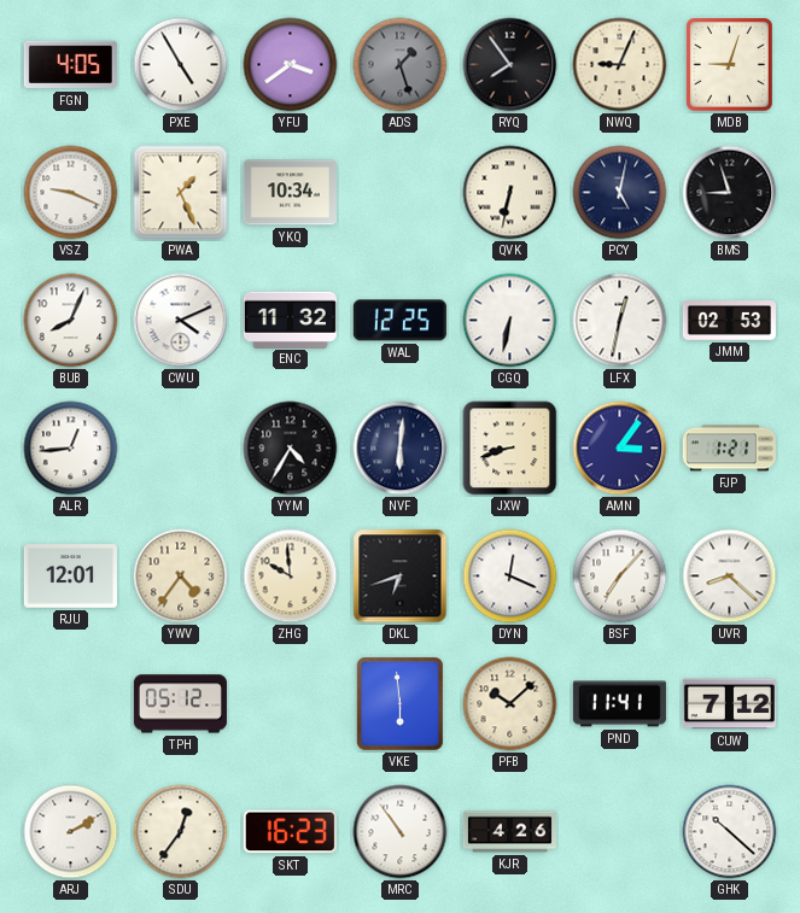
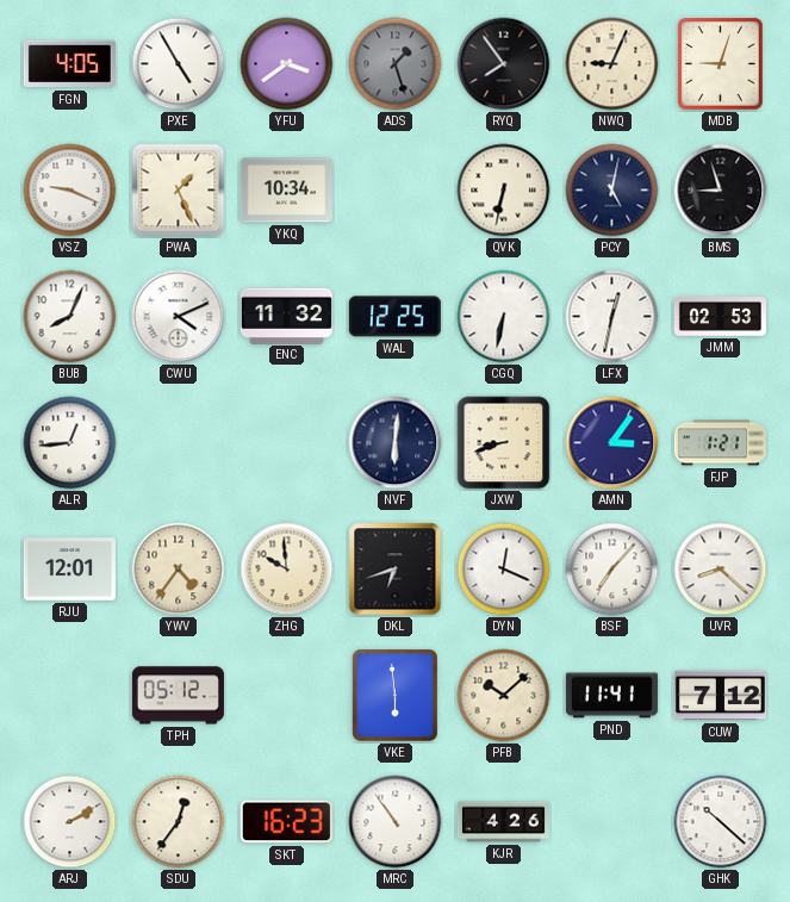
YYM: 4:35 -> none
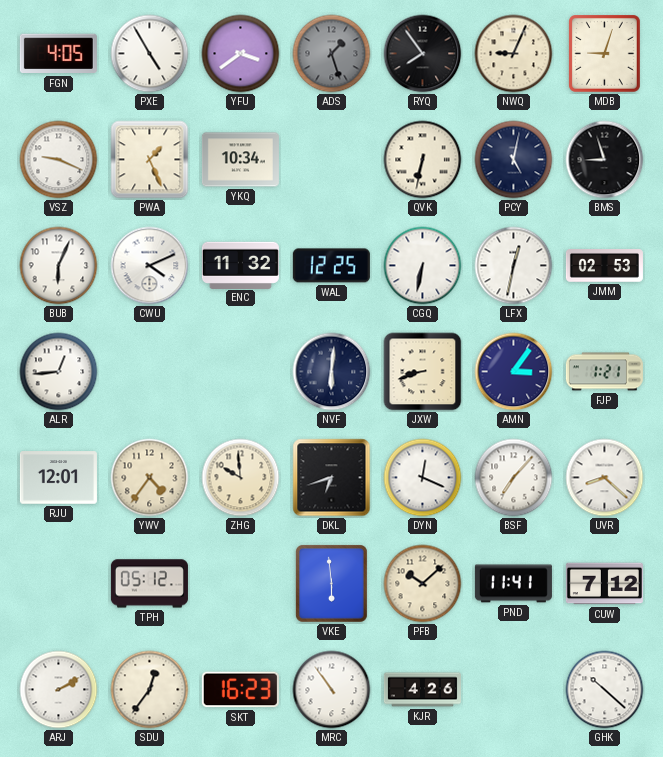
BUB: 8:04 -> 6:04
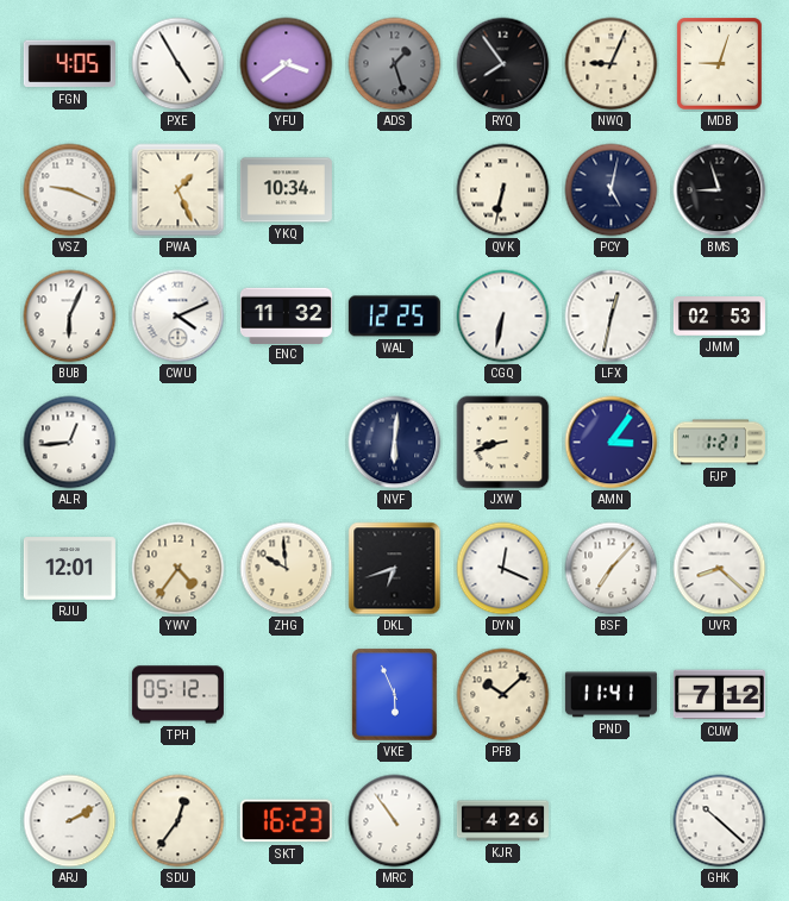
VKE: 5:59 -> 5:56
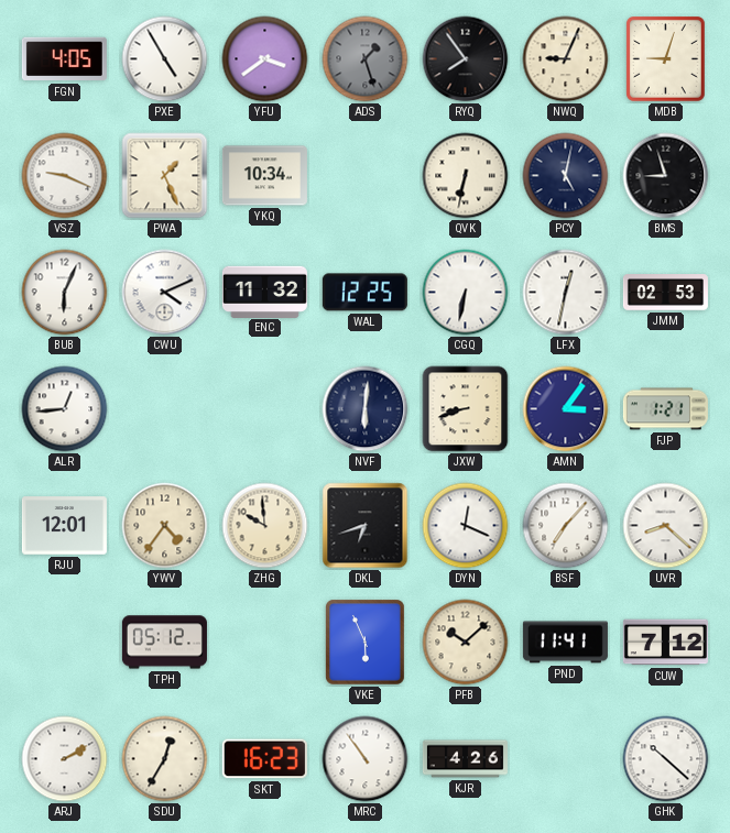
SDU: 12:36 -> 12:35
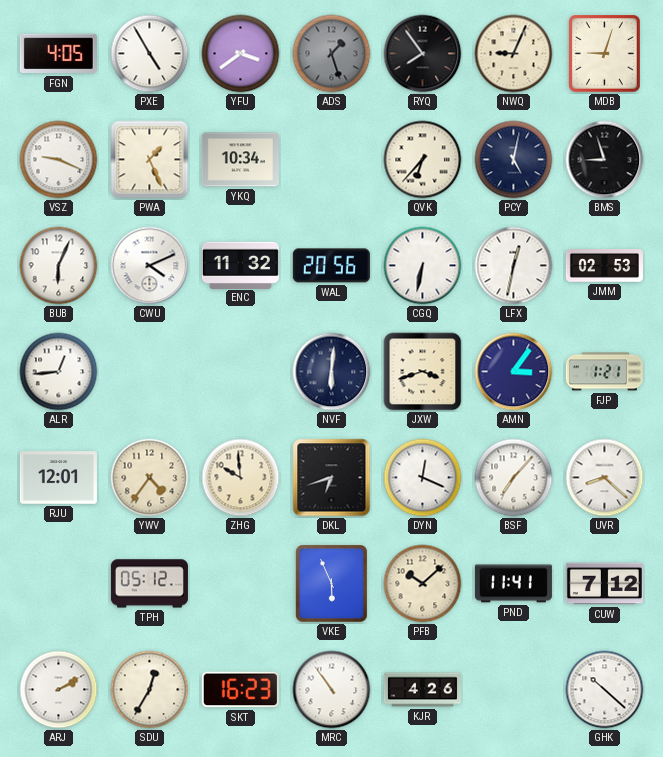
QVK: 6:32 -> 6:37
WAL: 12:25 -> 20:56
JXW: 8:42 -> 3:42
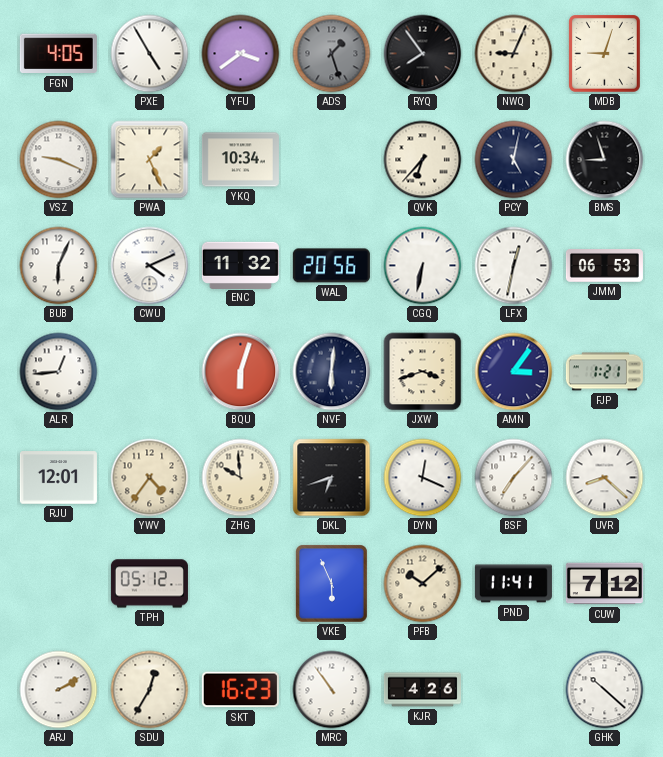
JMM: 02:53 -> 06:53
BQU: none -> 6:03
